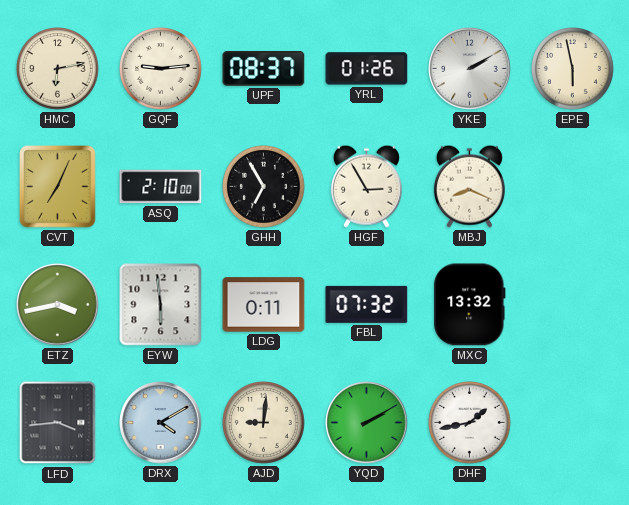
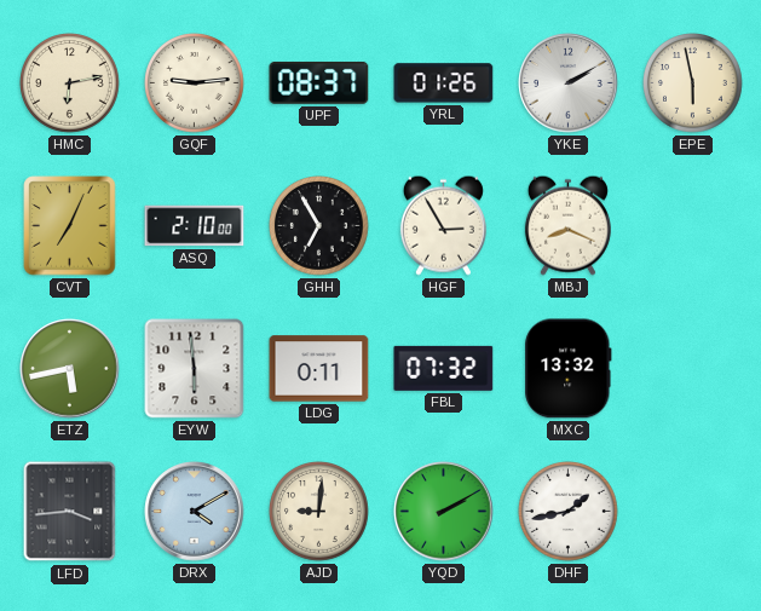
ETZ: 3:43 -> 5:43
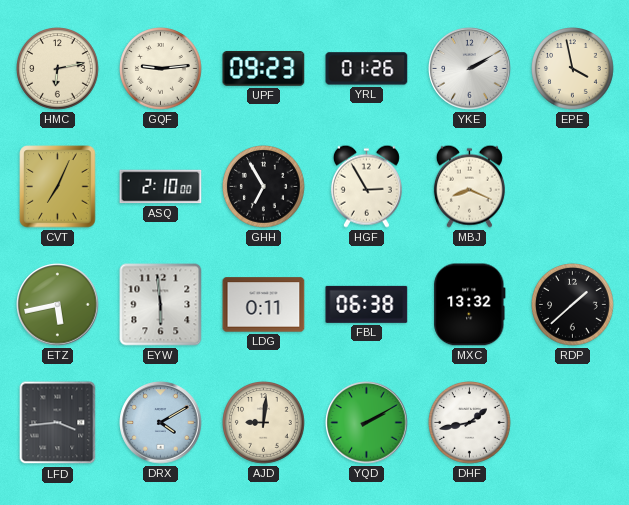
UPF: 08:37 -> 09:23
EPE: 5:58 -> 3:58
FBL: 07:32 -> 06:38
RDP: none -> 1:38
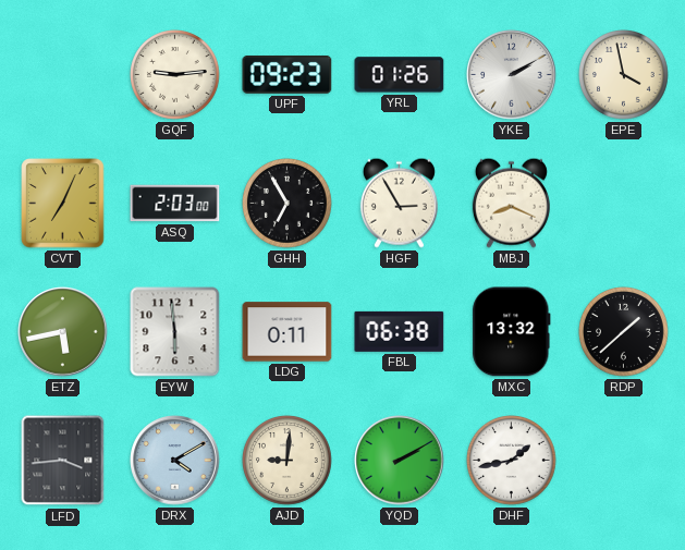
HMC: 6:13 -> none
ASQ: 2:10 -> 2:03
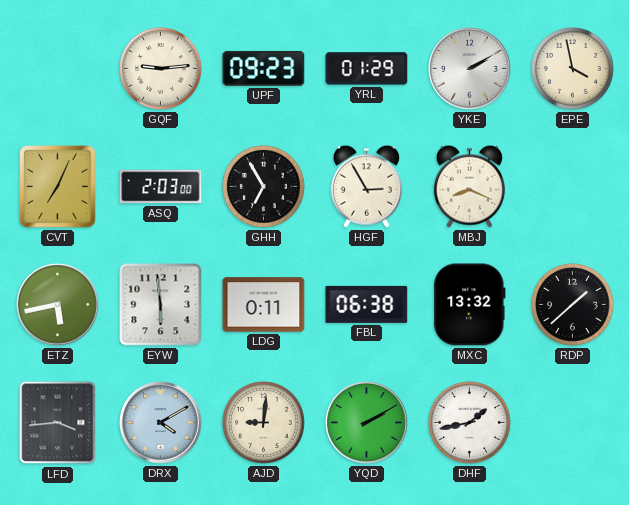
YRL: 01:26 -> 01:29
